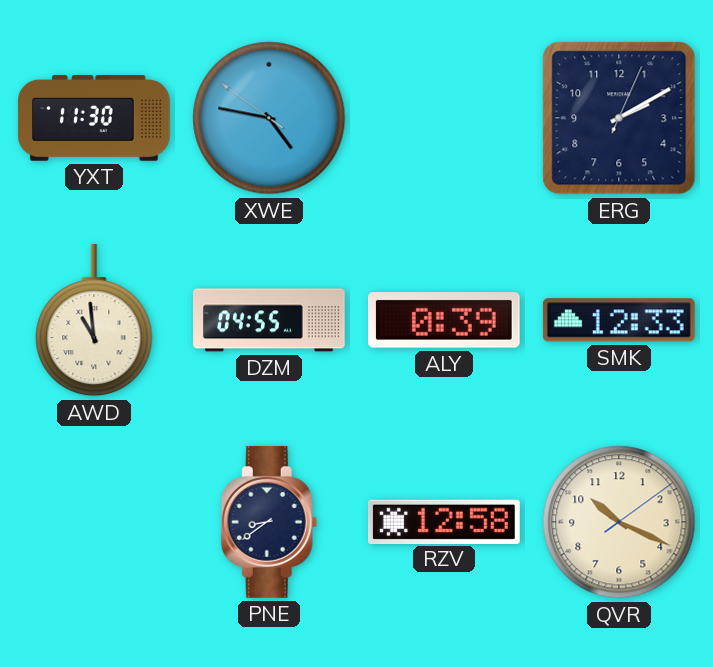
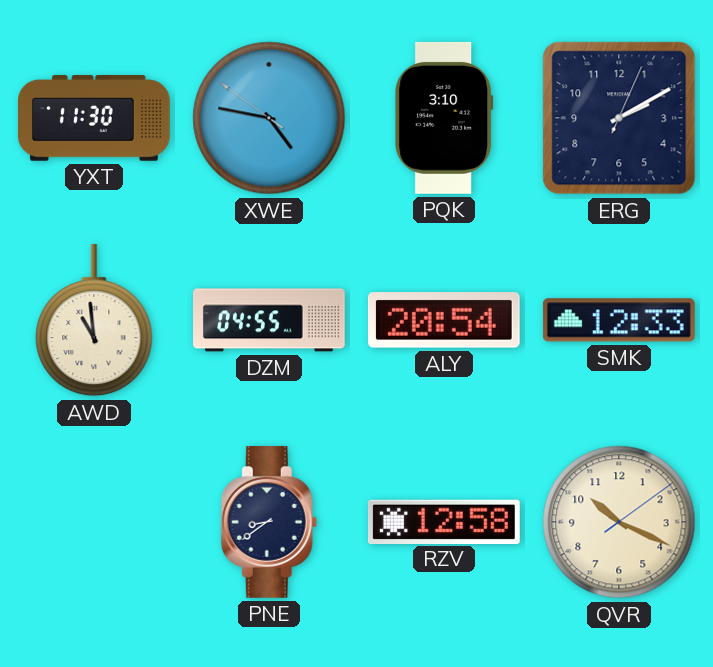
PQK: none -> 3:10
ALY: 0:39 -> 20:54
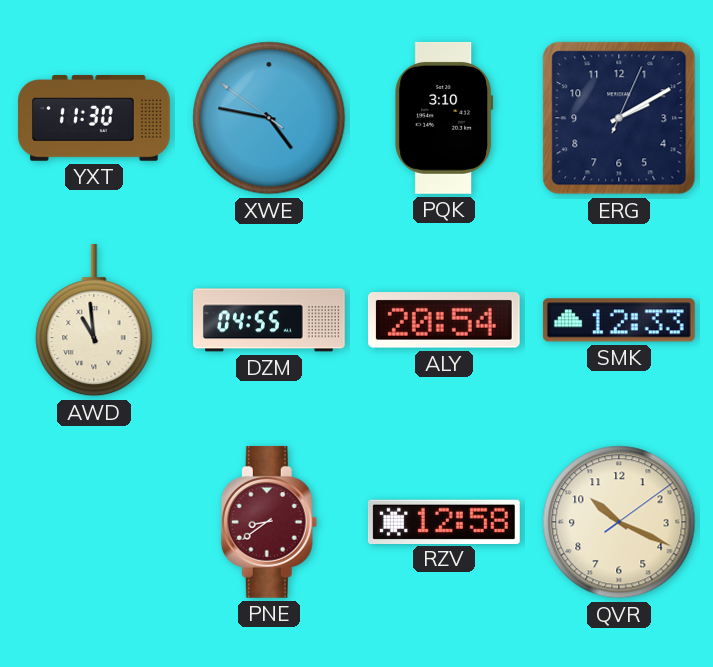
PNE dial: navy -> burgundy
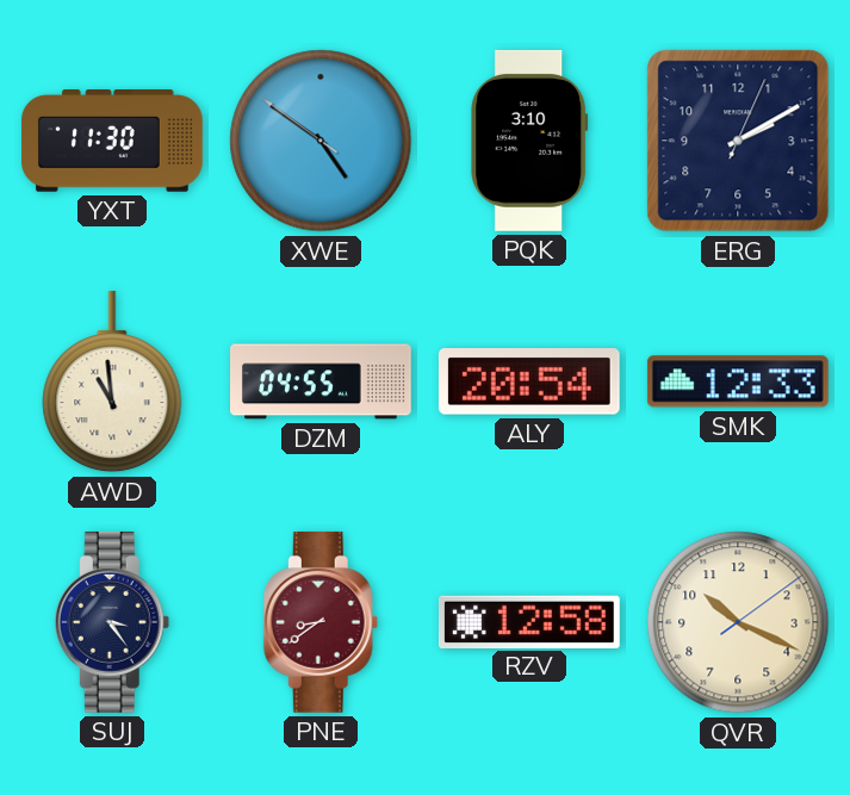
XWE: 4:46 -> 4:50
SUJ: none -> 3:24
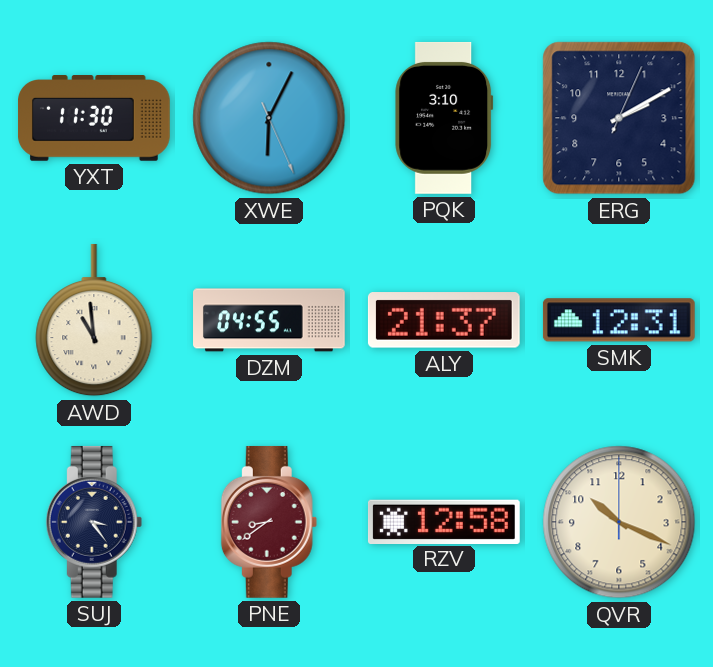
XWE: 4:50 -> 6:04
ALY: 20:54 -> 21:37
SMK: 12:33 -> 12:31
QVR: 10:19:09 -> 10:19:00
